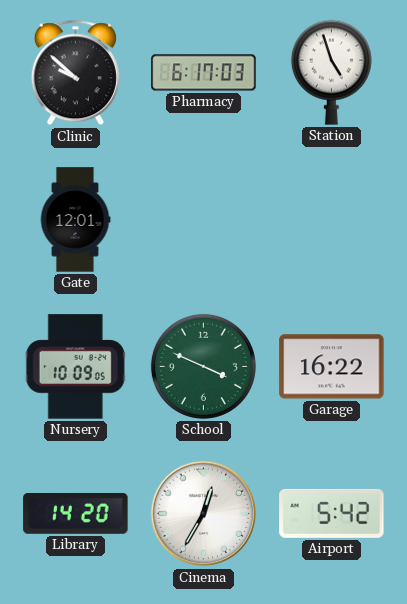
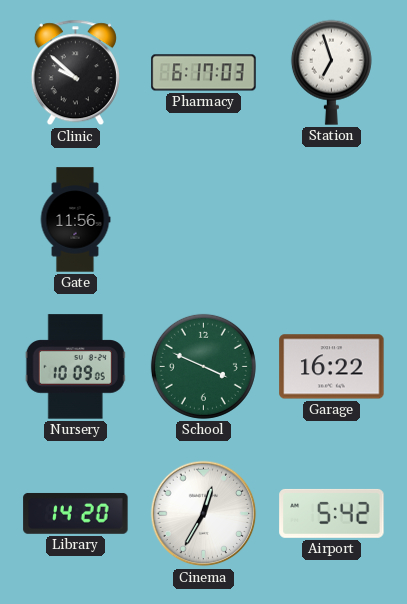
Station: 4:57 -> 6:57
Gate: 12:01 -> 11:56
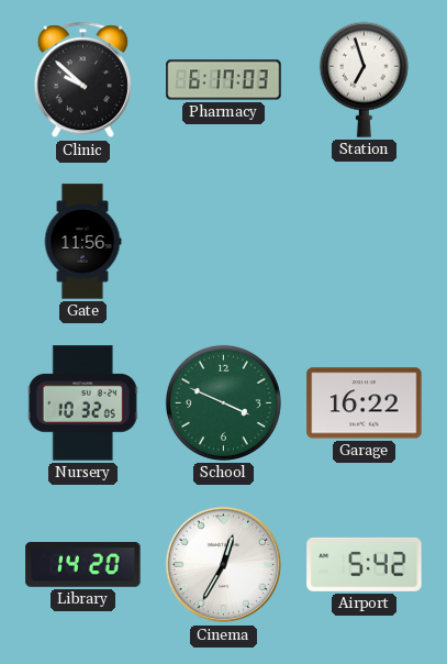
Nursery: 10:09 -> 10:32
